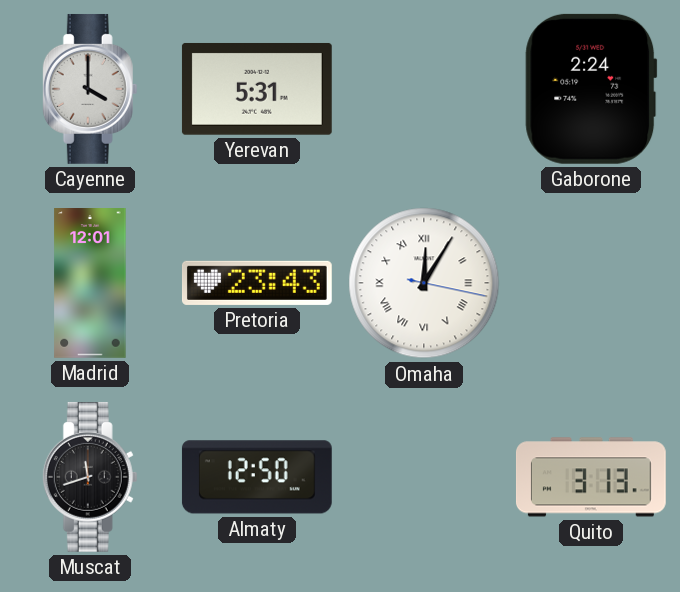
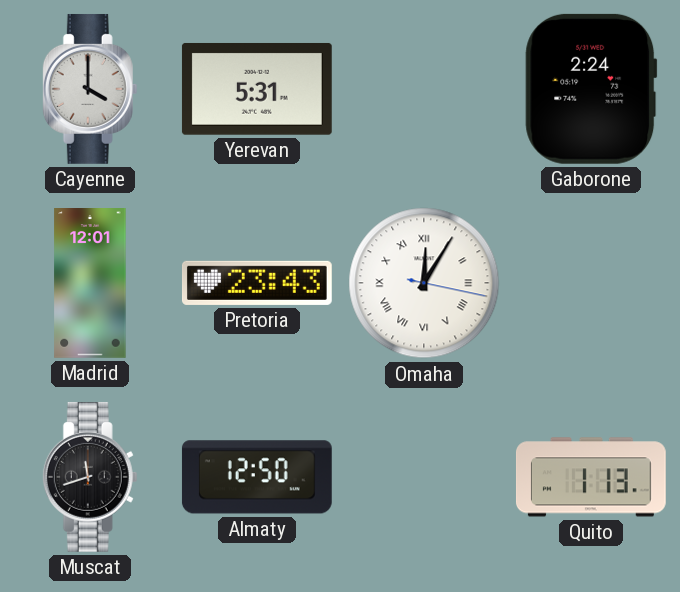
Quito: 3:13 -> 1:13
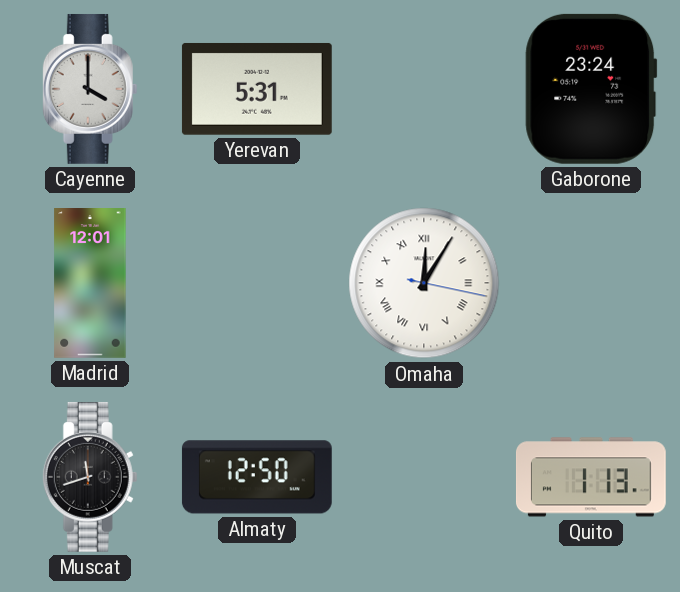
Gaborone: 2:24 -> 23:24
Pretoria: 23:43 -> none
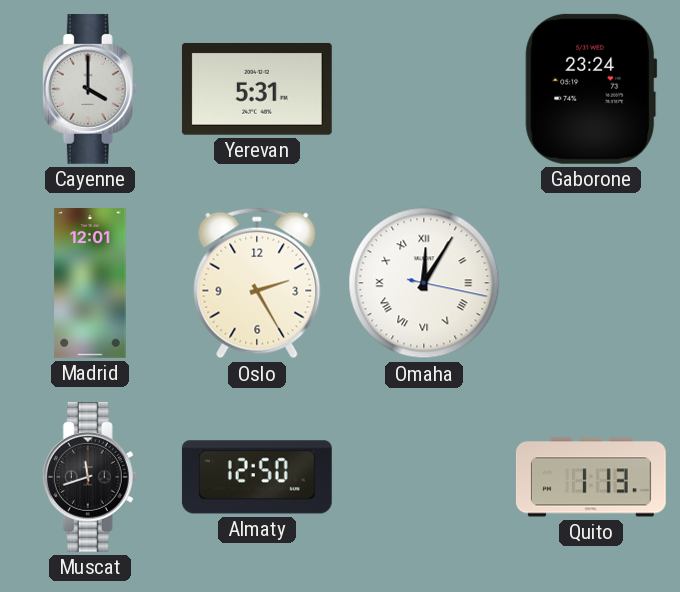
Oslo: none -> 2:25
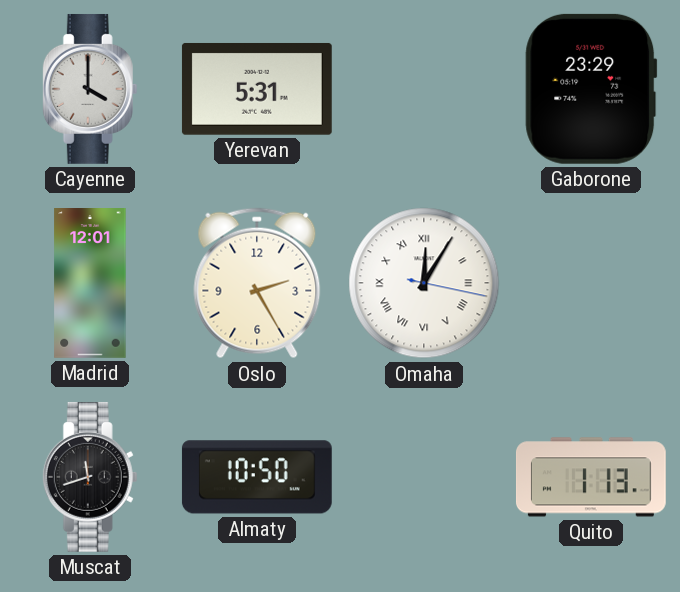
Gaborone: 23:24 -> 23:29
Almaty: 12:50 -> 10:50
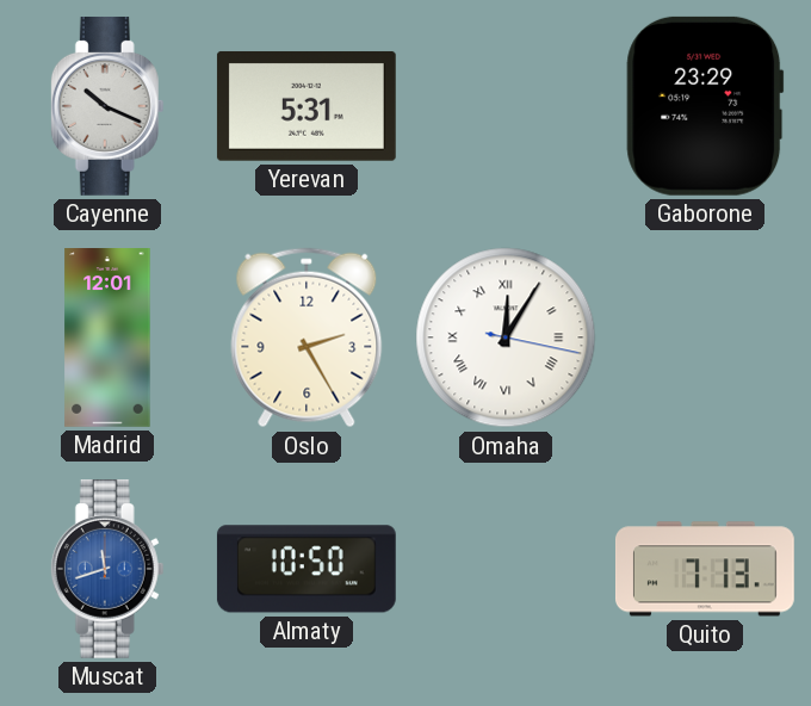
Cayenne: 4:00 -> 10:19
Muscat dial: black -> blue
Quito: 1:13 -> 7:13
